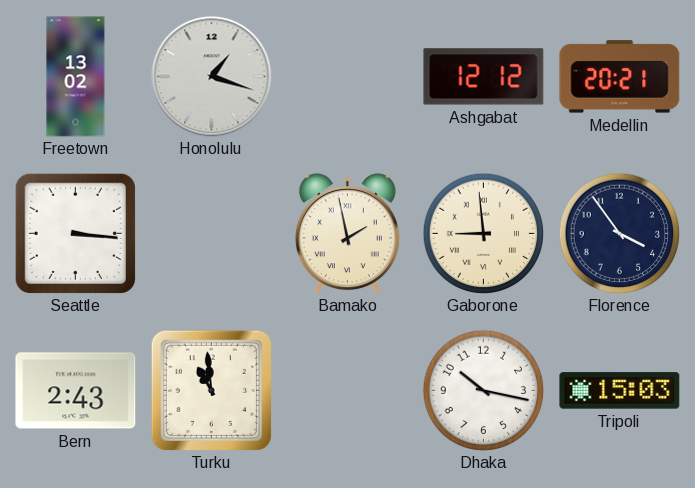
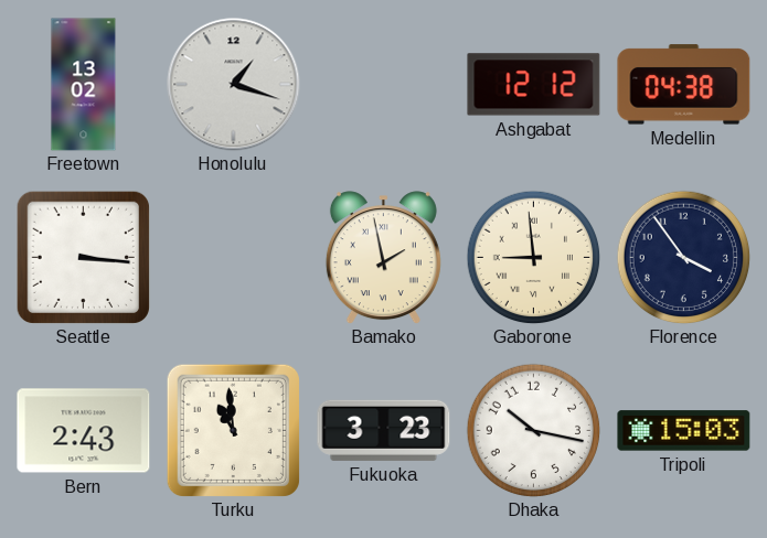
Medellin: 20:21 -> 04:38
Fukuoka: none -> 3:23
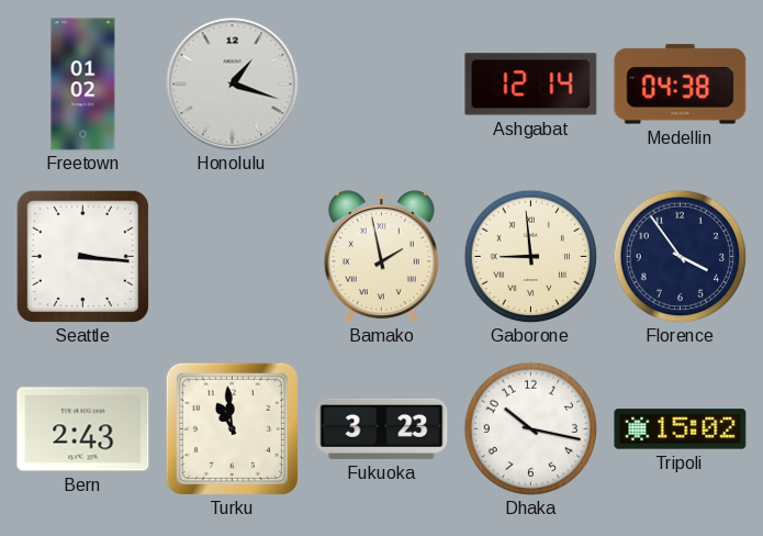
Freetown: 13:02 -> 01:02
Ashgabat: 12:12 -> 12:14
Tripoli: 15:03 -> 15:02
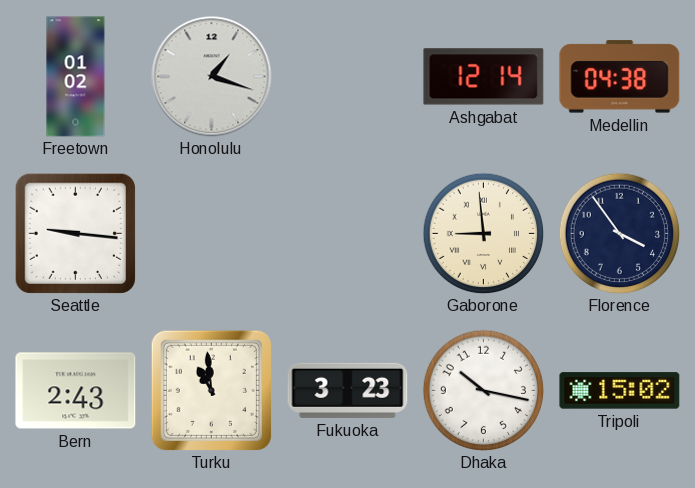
Seattle: 3:16 -> 9:16
Bamako: 1:58 -> none
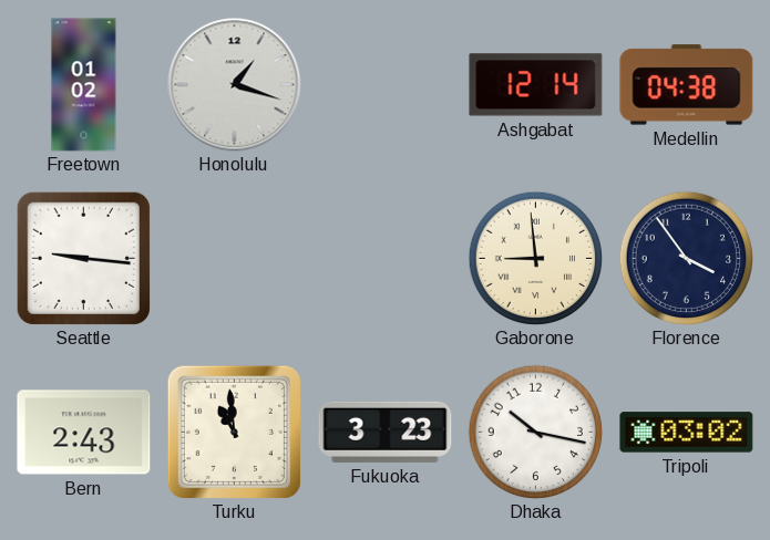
Tripoli: 15:02 -> 03:02
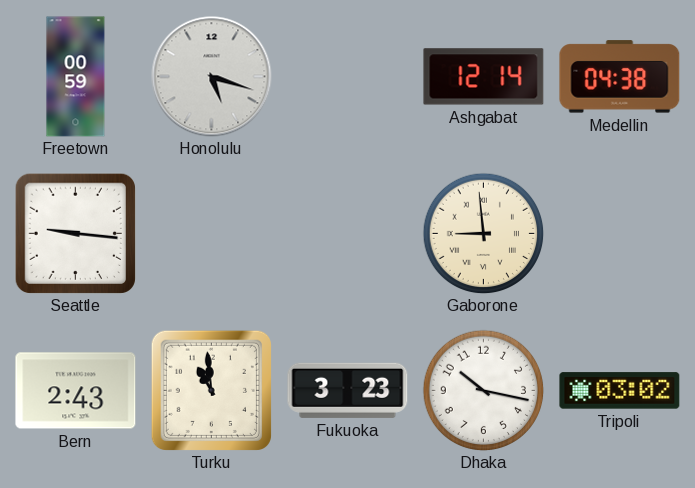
Freetown: 01:02 -> 00:59
Honolulu: 1:18 -> 5:18
Florence: 3:54 -> none
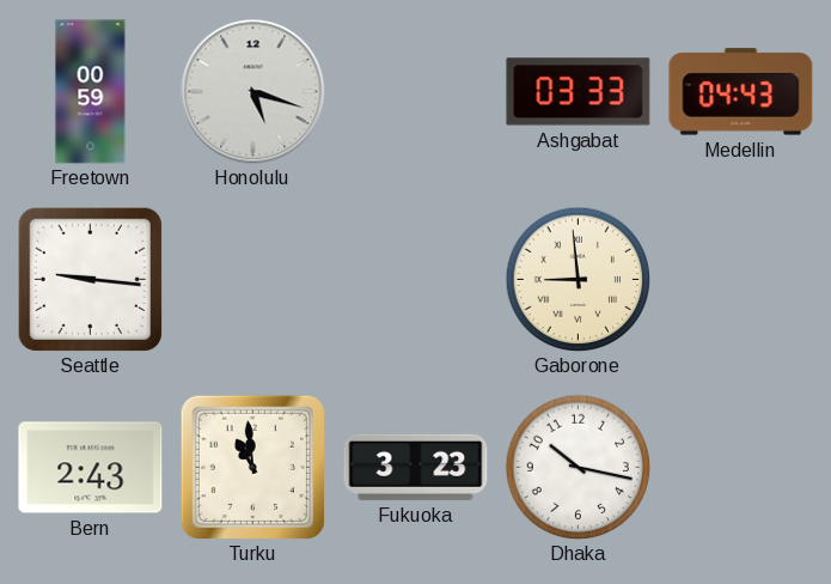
Ashgabat: 12:14 -> 03:33
Medellin: 04:38 -> 04:43
Tripoli: 03:02 -> none
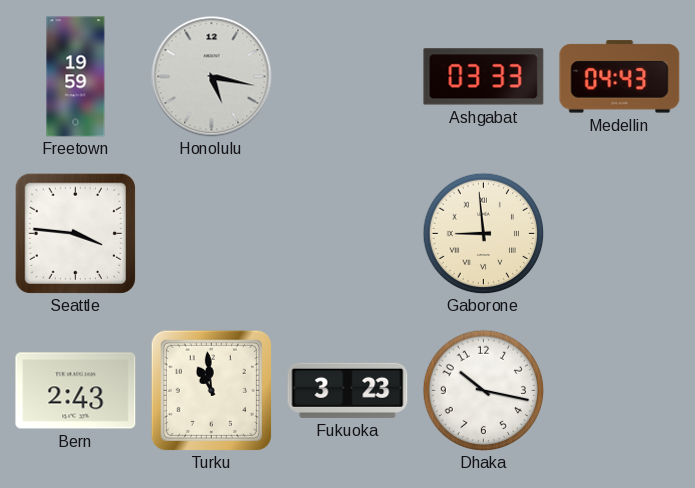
Freetown: 00:59 -> 19:59
Honolulu: 5:18 -> 5:17
Seattle: 9:16 -> 3:46
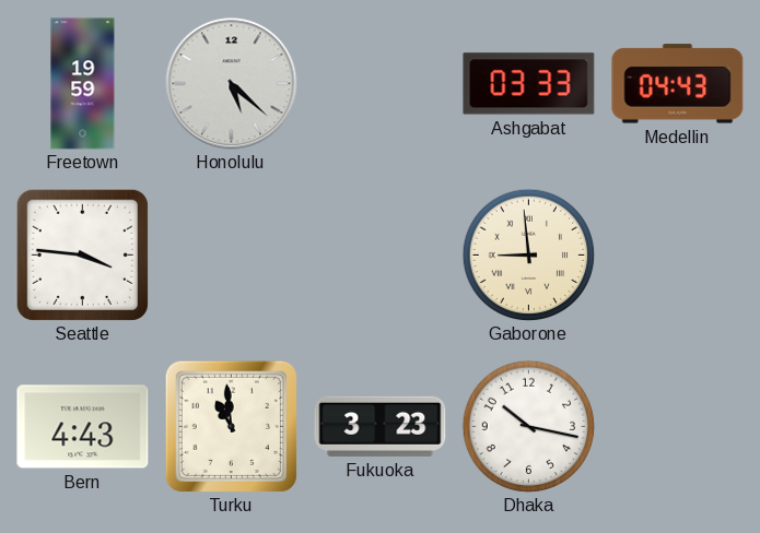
Honolulu: 5:17 -> 5:22
Bern: 2:43 -> 4:43
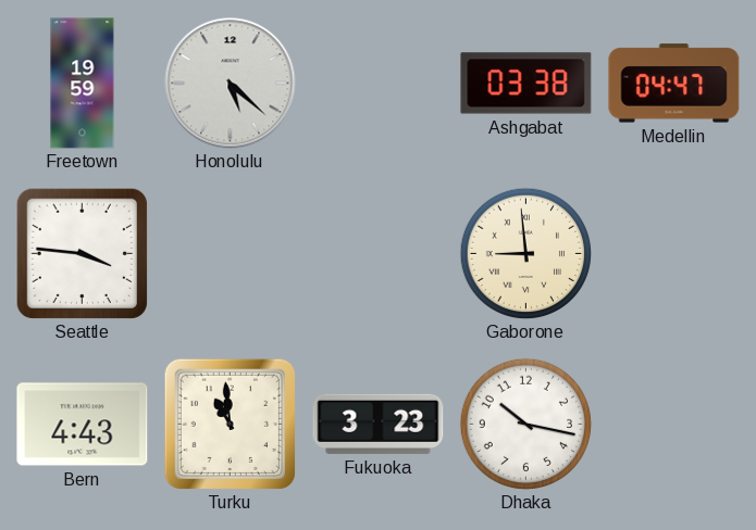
Ashgabat: 03:33 -> 03:38
Medellin: 04:43 -> 04:47
